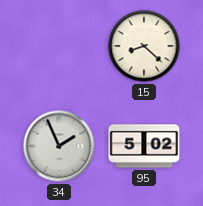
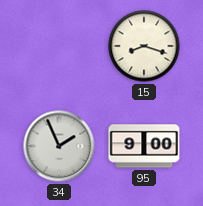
15: 8:22 -> 8:18
95: 5:02 -> 9:00
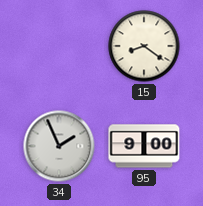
15: 8:18 -> 8:21
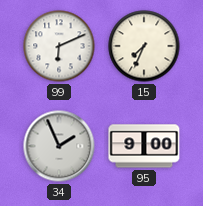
99: none -> 6:11
15: 8:21 -> 7:34
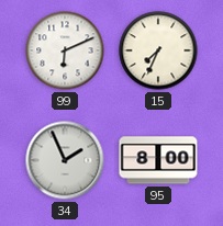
95: 9:00 -> 8:00
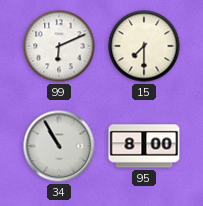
15: 7:34 -> 7:30
34: 1:56 -> 10:55
